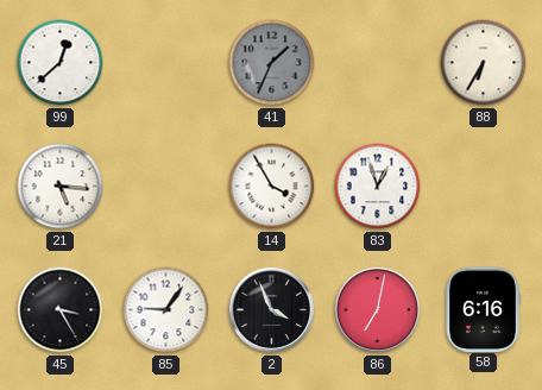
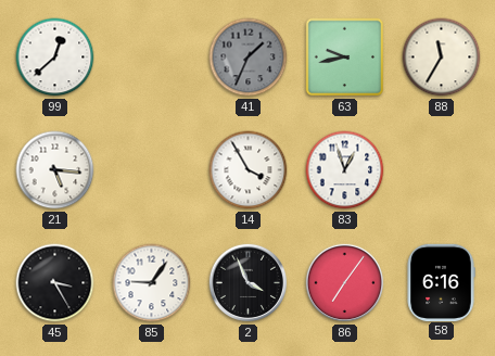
63: none -> 9:43
88: 6:35 -> 11:35
86: 7:02 -> 7:06
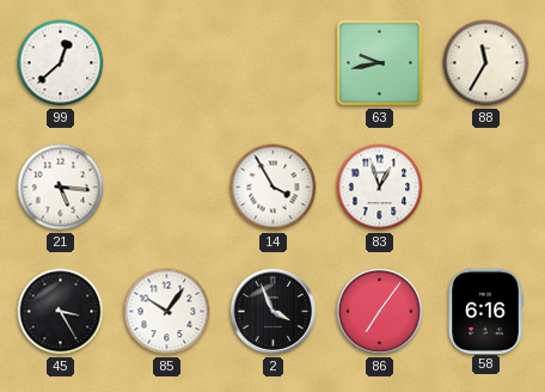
41: 1:34 -> none
85: 9:06 -> 10:06
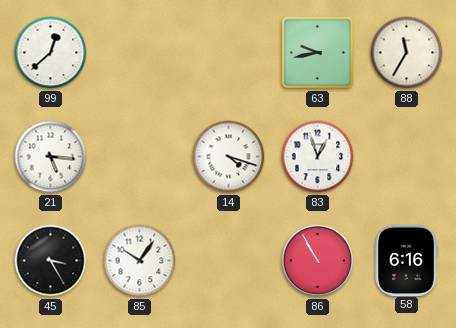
14: 3:55 -> 4:18
2: 3:56 -> none
86: 7:06 -> 10:55
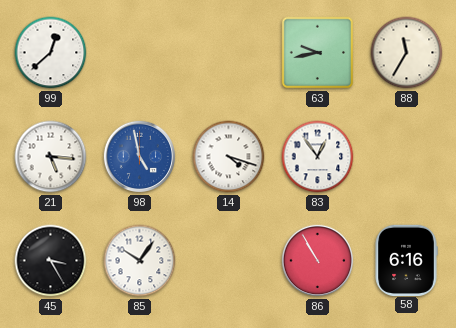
98: none -> 4:58
83: 12:57 -> 12:54
